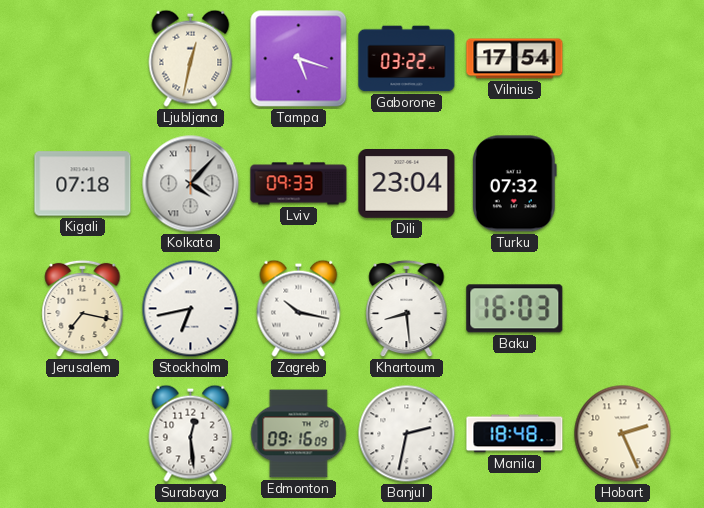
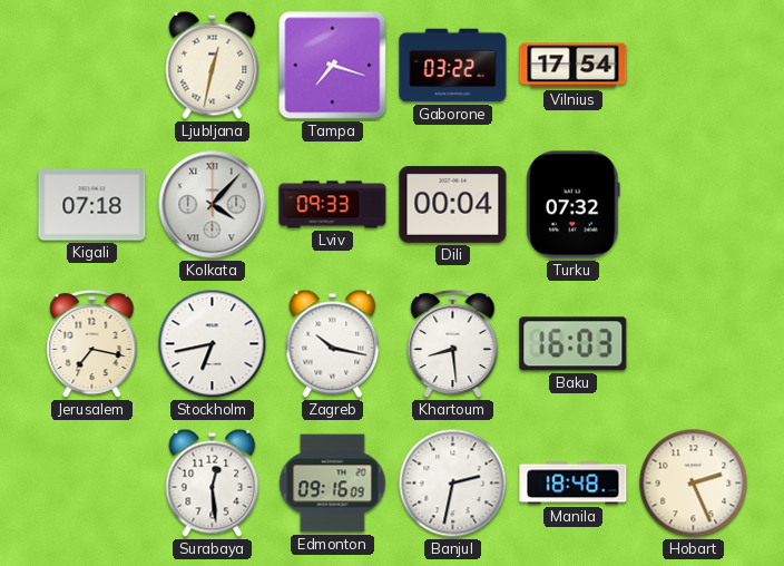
Tampa: 5:18 -> 7:18
Dili: 23:04 -> 00:04
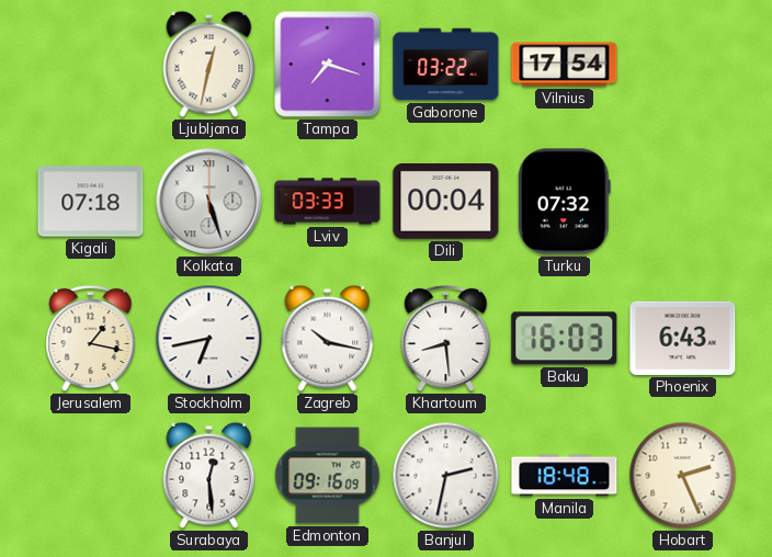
Kolkata: 4:07 -> 5:27
Lviv: 09:33 -> 03:33
Jerusalem: 7:17 -> 1:17
Phoenix: none -> 6:43
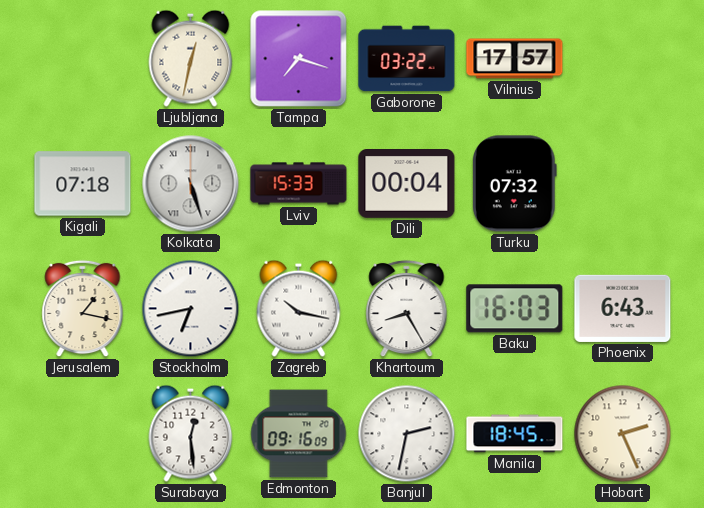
Vilnius: 17:54 -> 17:57
Lviv: 03:33 -> 15:33
Khartoum: 8:29 -> 8:25
Manila: 18:48 -> 18:45
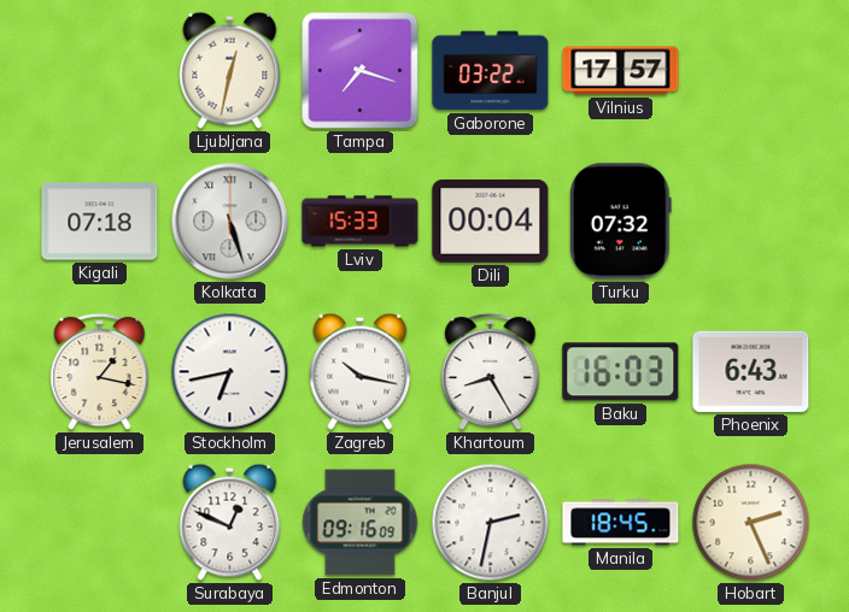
Surabaya: 12:29 -> 12:49
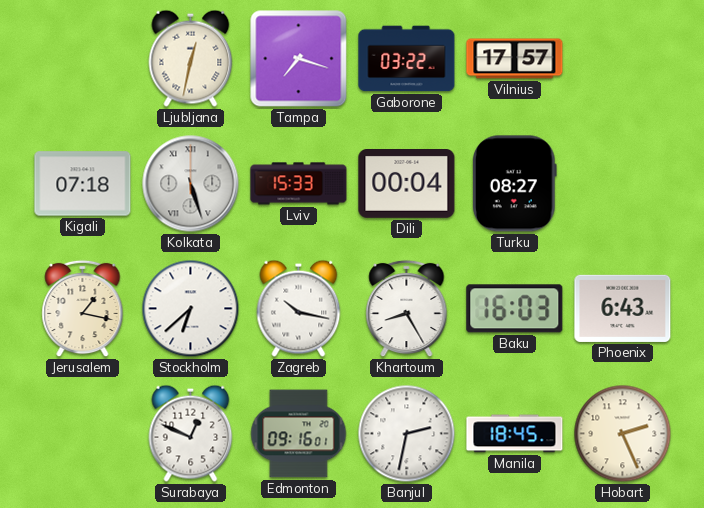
Turku: 07:32 -> 08:27
Stockholm: 6:43 -> 6:38
Edmonton: 09:16:09 -> 09:16:01
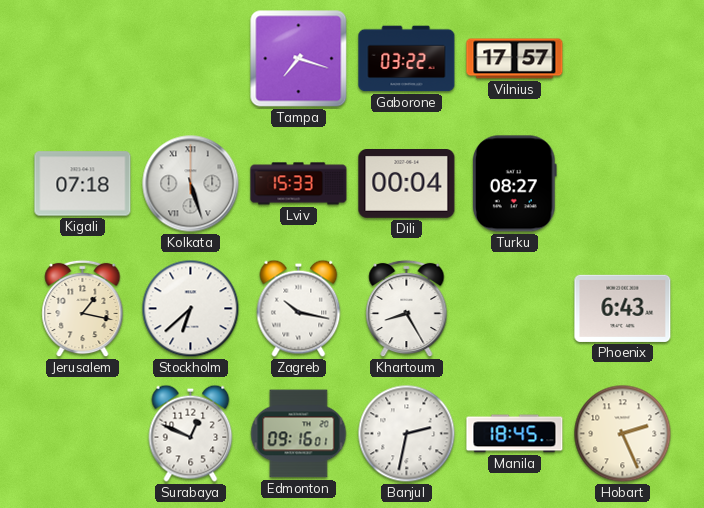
Ljubljana: 12:32 -> none
Baku: 16:03 -> none
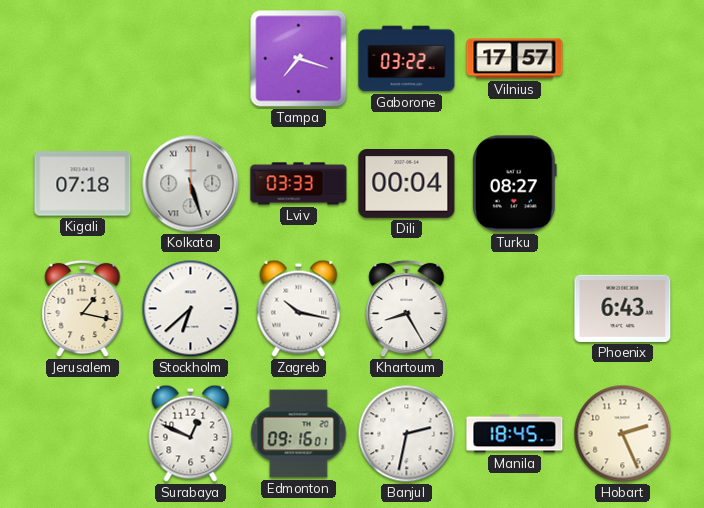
Lviv: 15:33 -> 03:33
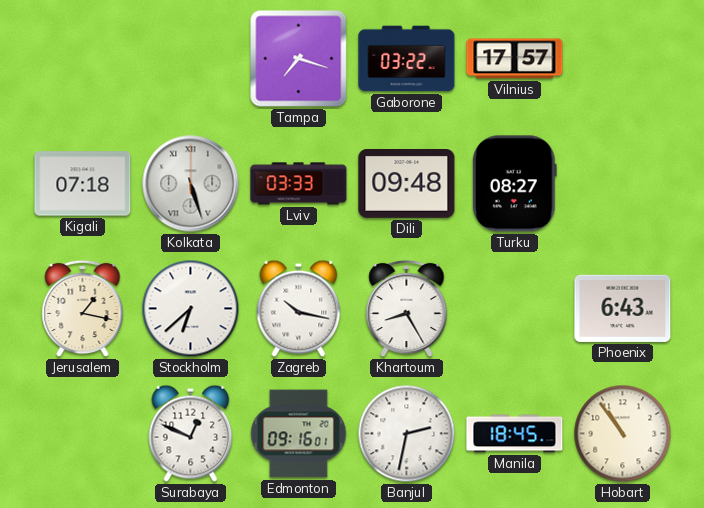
Dili: 00:04 -> 09:48
Hobart: 2:26 -> 10:54
